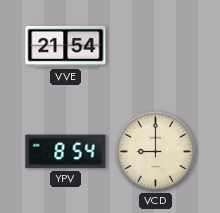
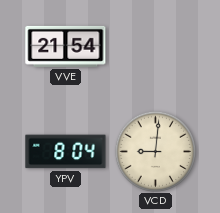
YPV: 8:54 -> 8:04
VCD: 9:00 -> 9:01
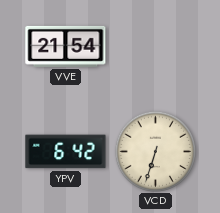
YPV: 8:04 -> 6:42
VCD: 9:01 -> 6:33
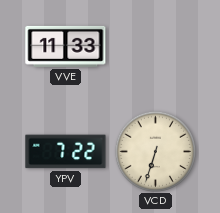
VVE: 21:54 -> 11:33
YPV: 6:42 -> 7:22
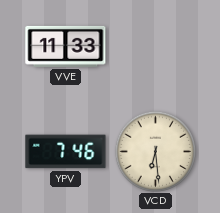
YPV: 7:22 -> 7:46
VCD: 6:33 -> 6:29
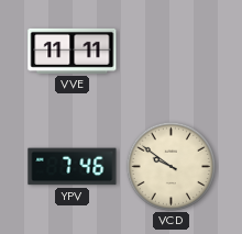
VVE: 11:33 -> 11:11
VCD: 6:29 -> 9:51
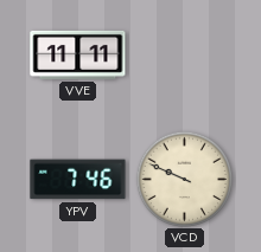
VCD: 9:51 -> 9:49
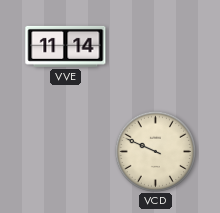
VVE: 11:11 -> 11:14
YPV: 7:46 -> none
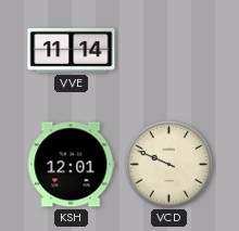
KSH: none -> 12:01
